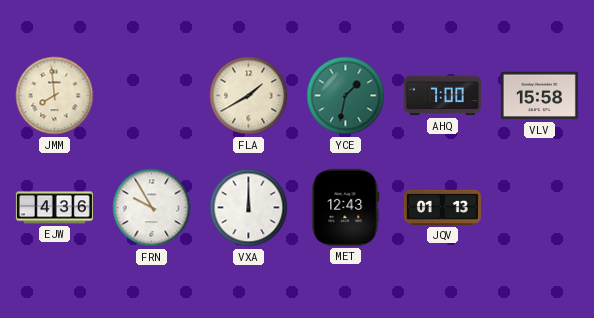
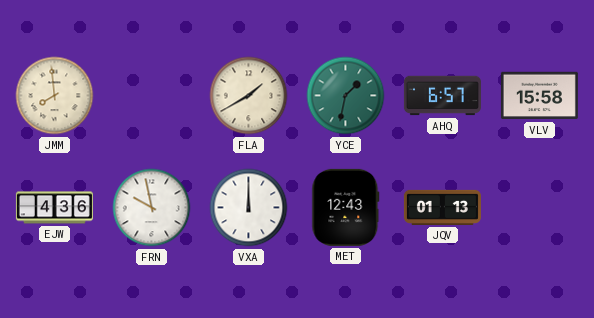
AHQ: 7:00 -> 6:57
FRN: 9:55 -> 9:58
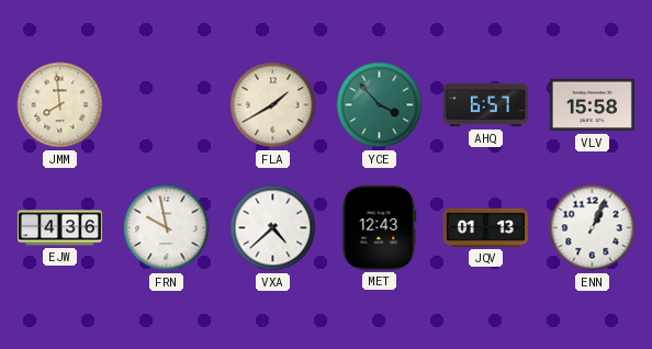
YCE: 1:32 -> 3:53
VXA: 12:00 -> 4:38
ENN: none -> 1:04
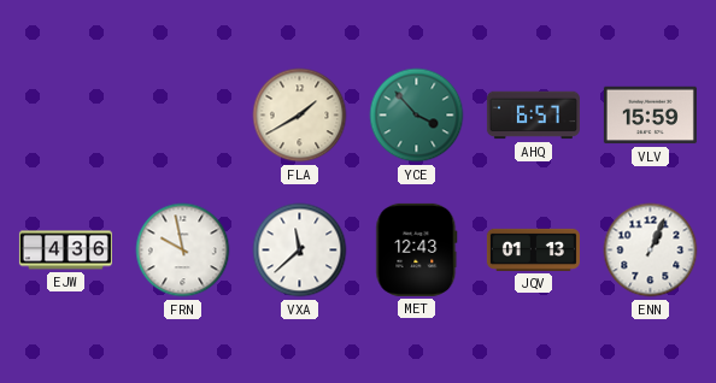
JMM: 7:59 -> none
VLV: 15:58 -> 15:59
VXA: 4:38 -> 11:38
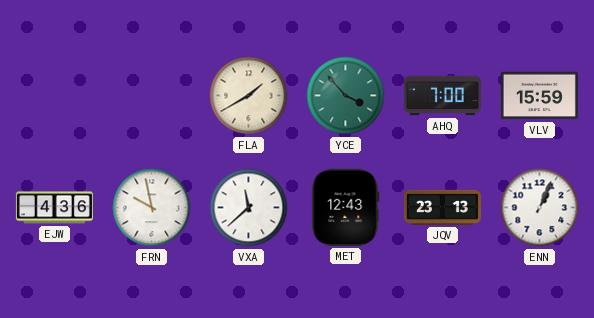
AHQ: 6:57 -> 7:00
JQV: 01:13 -> 23:13
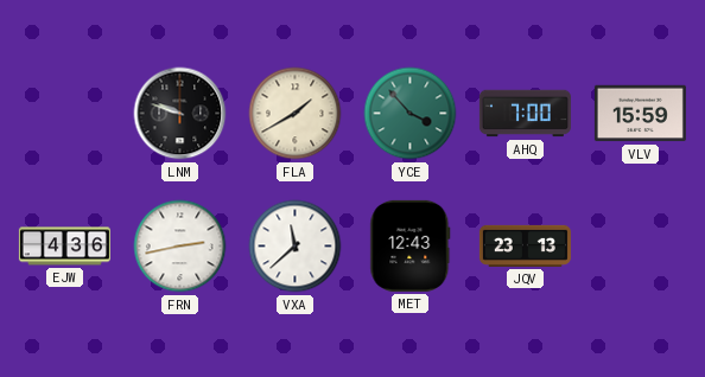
LNM: none -> 9:48
FRN: 9:58 -> 2:43
ENN: 1:04 -> none
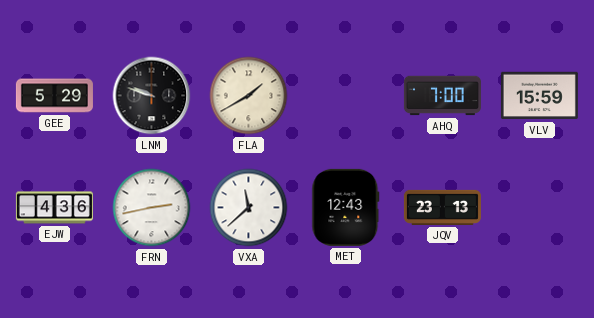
GEE: none -> 5:29
YCE: 3:53 -> none
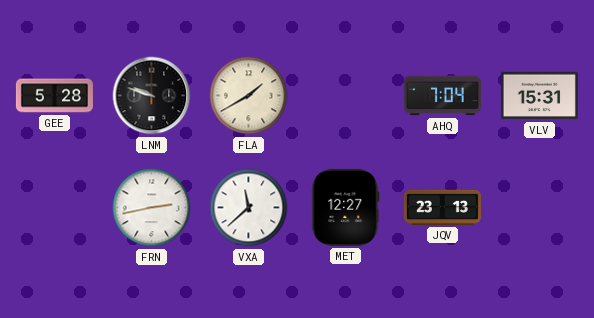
GEE: 5:29 -> 5:28
AHQ: 7:00 -> 7:04
VLV: 15:59 -> 15:31
EJW: 4:36 -> none
MET: 12:43 -> 12:27
